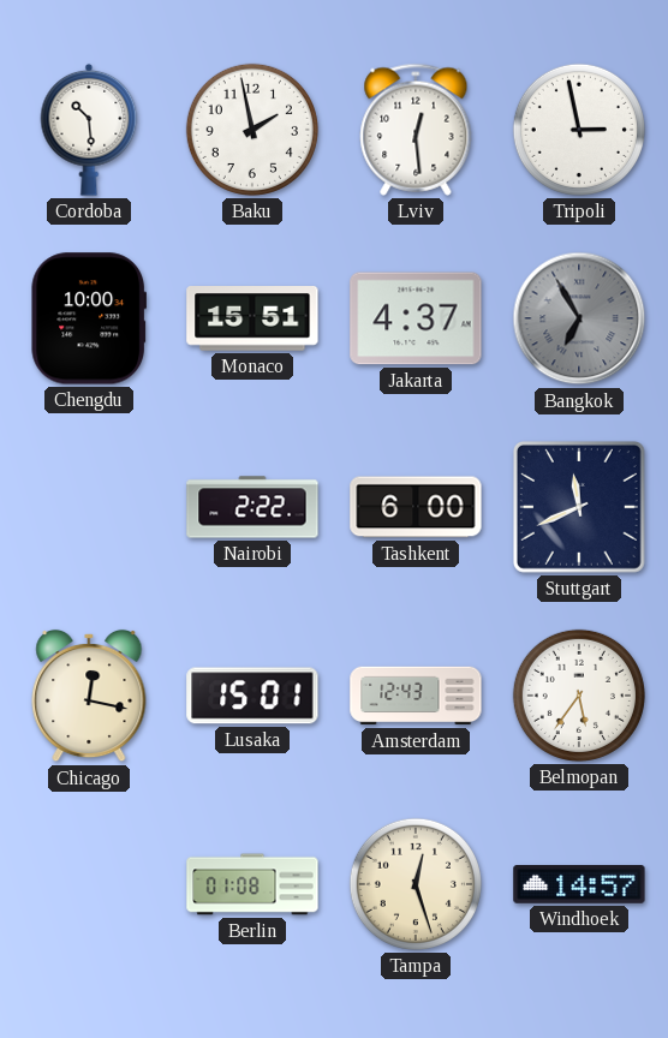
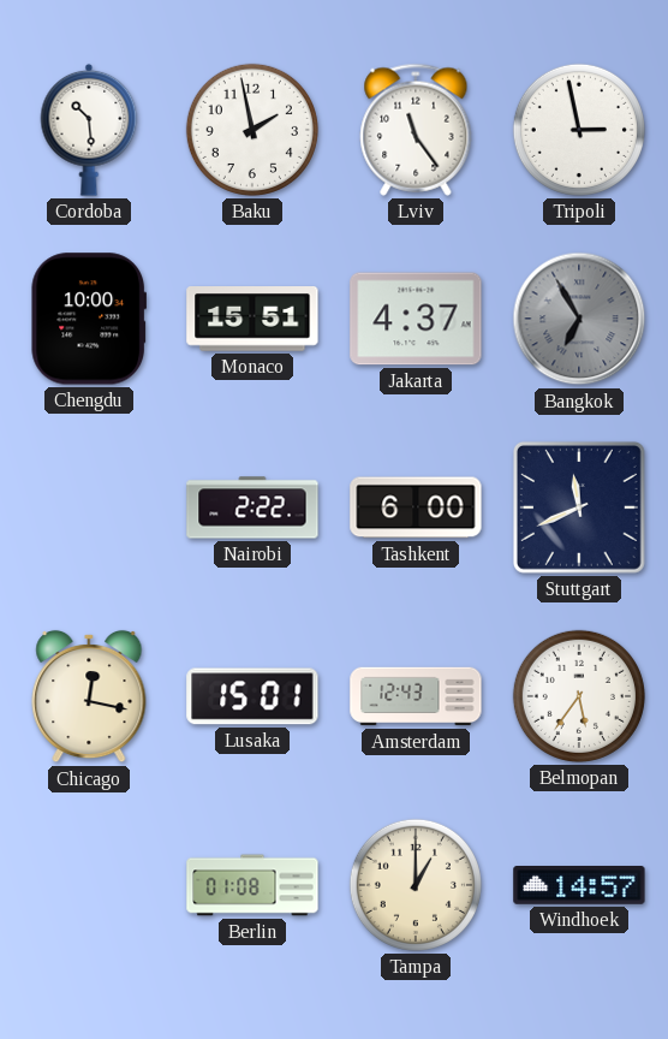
Lviv: 12:29 -> 11:24
Tampa: 12:27 -> 1:00
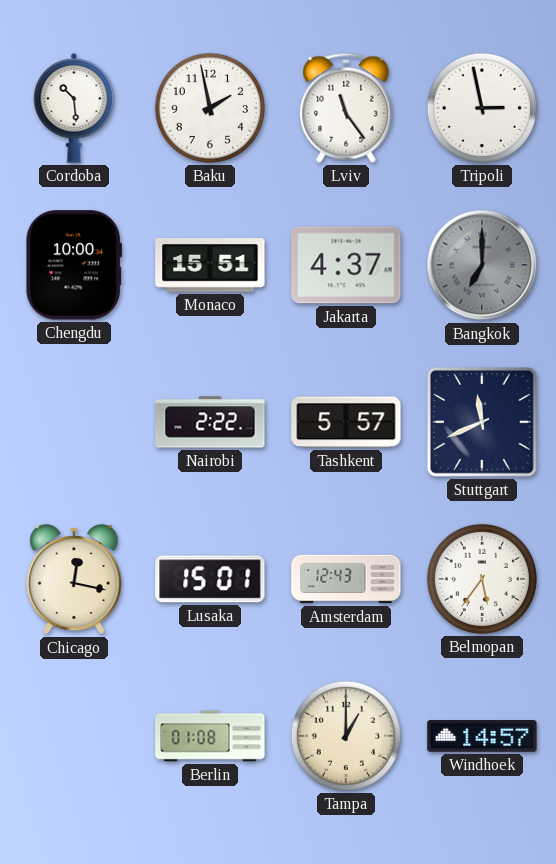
Bangkok: 6:55 -> 7:00
Tashkent: 6:00 -> 5:57
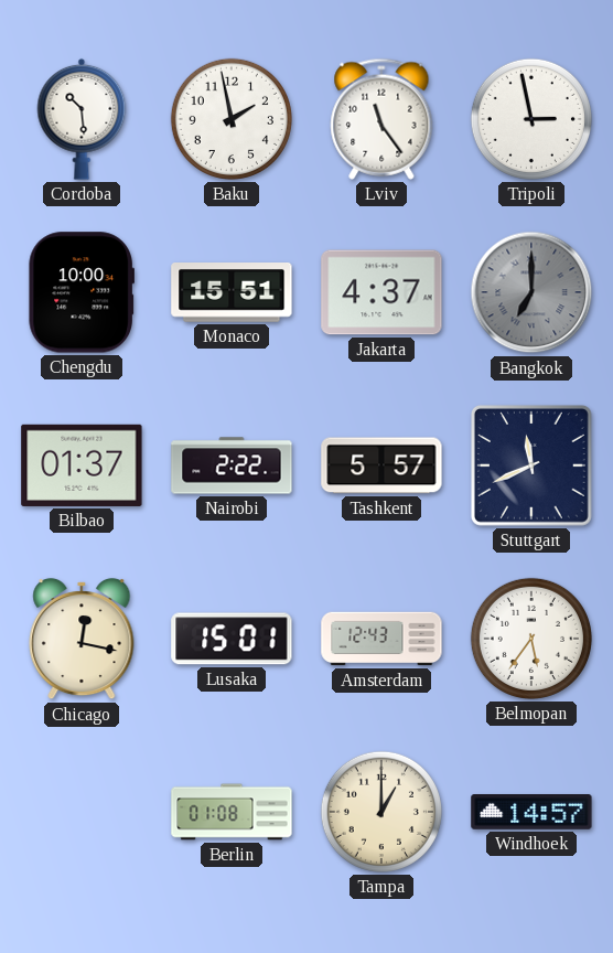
Bilbao: none -> 01:37
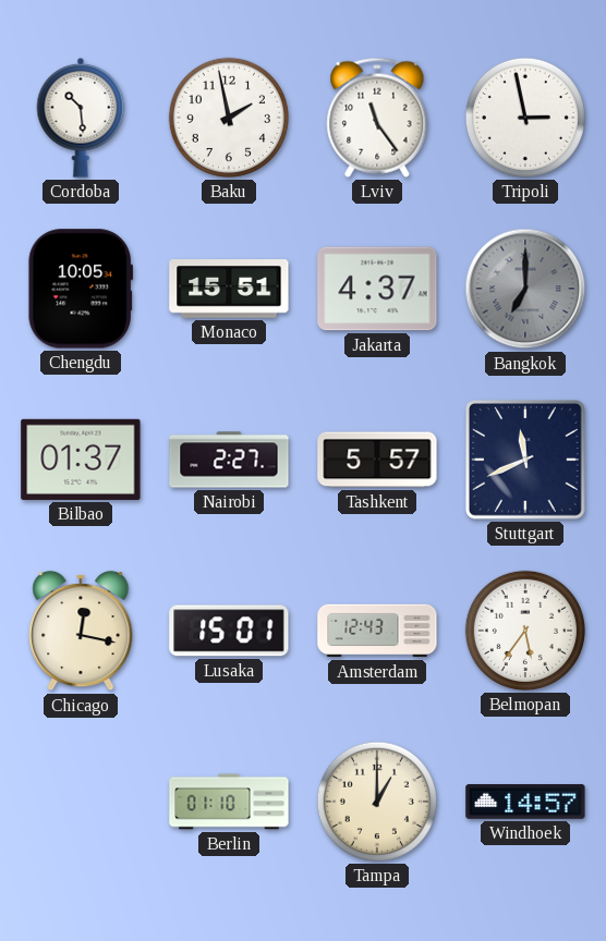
Chengdu: 10:00 -> 10:05
Nairobi: 2:22 -> 2:27
Berlin: 01:08 -> 01:10
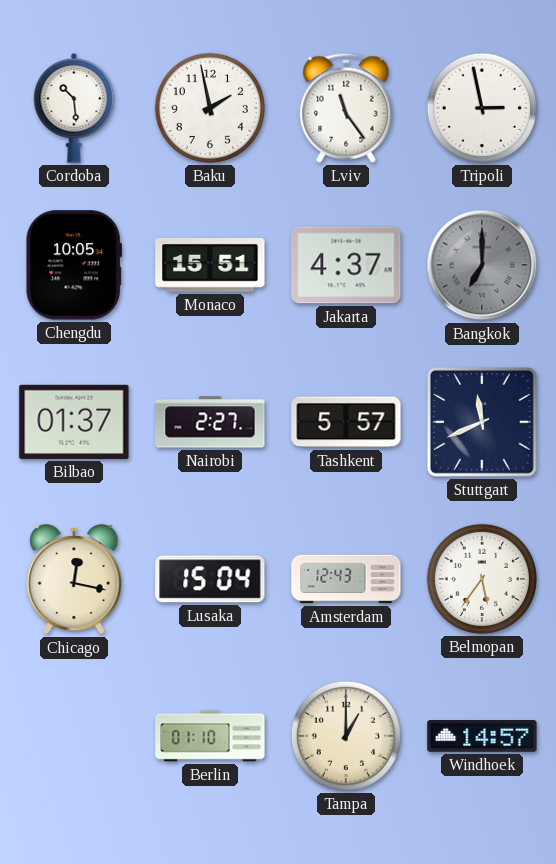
Lusaka: 15:01 -> 15:04
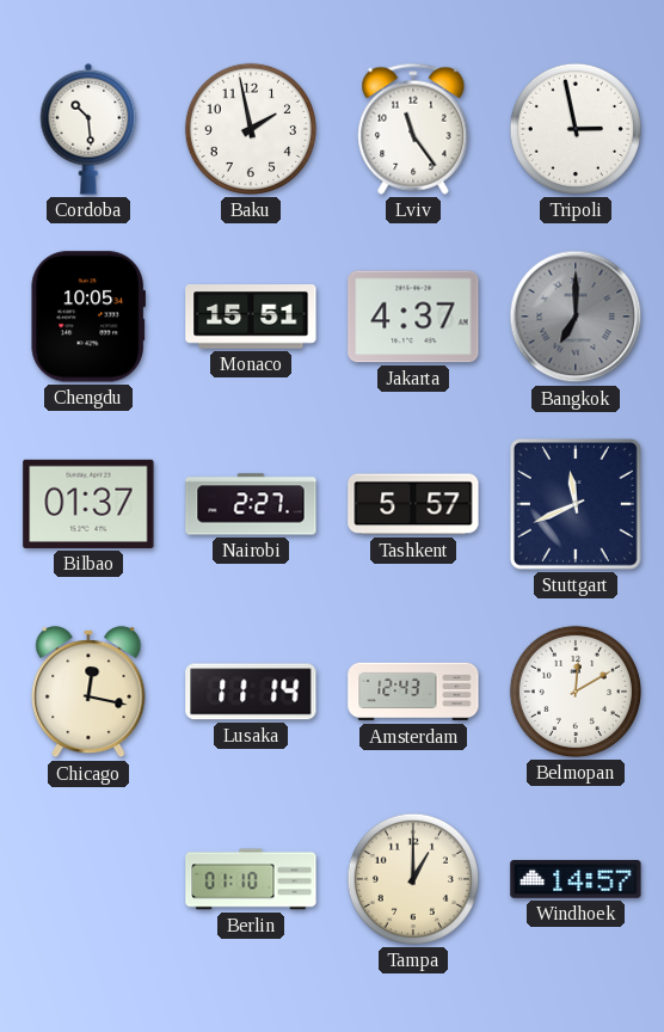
Lusaka: 15:04 -> 11:14
Belmopan: 5:36 -> 12:10
